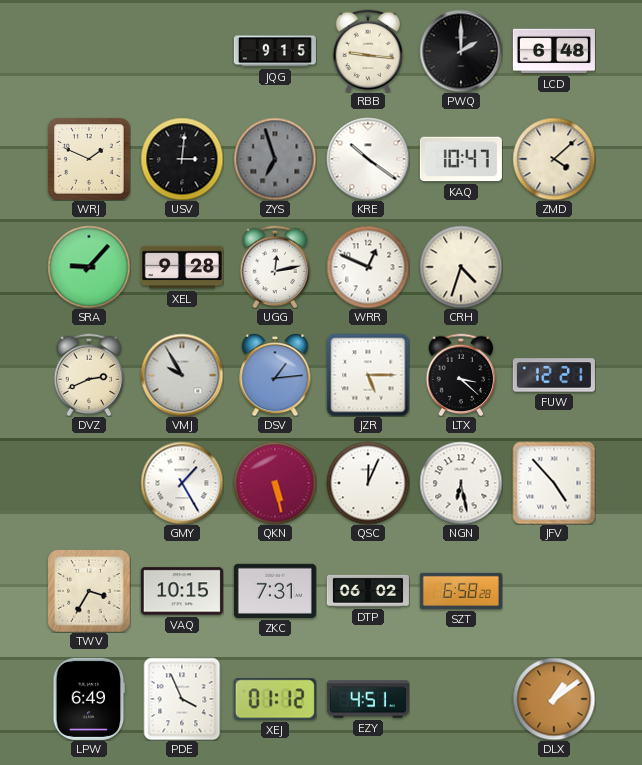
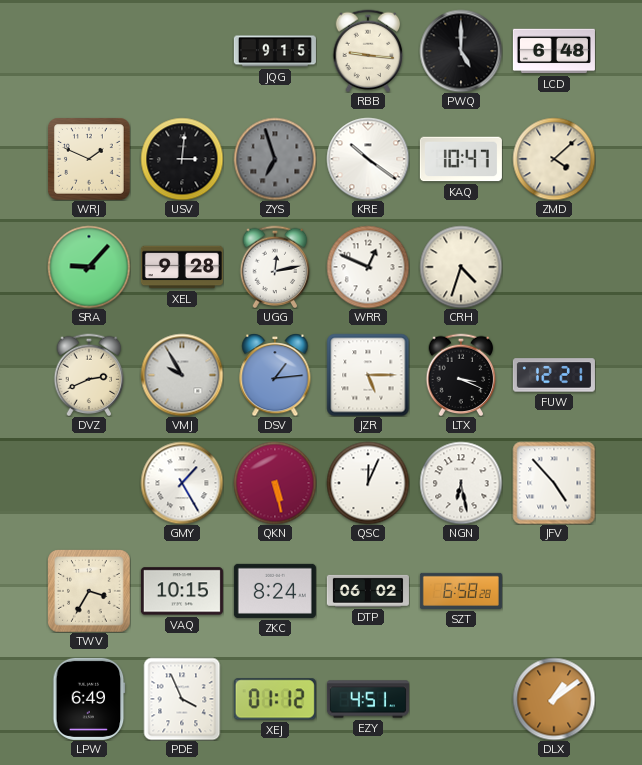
PWQ: 2:00 -> 5:00
LTX: 3:22 -> 3:19
ZKC: 7:31 -> 8:24
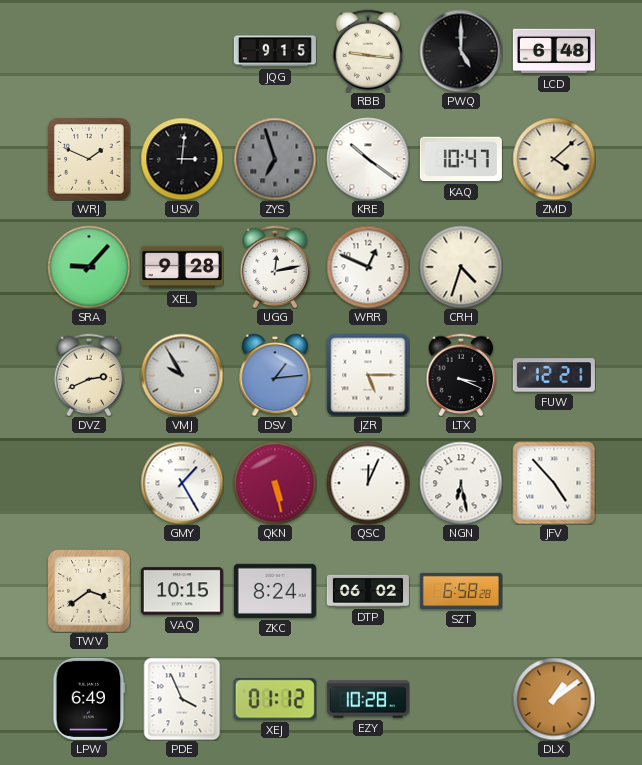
TWV: 3:35 -> 3:39
EZY: 4:51 -> 10:28
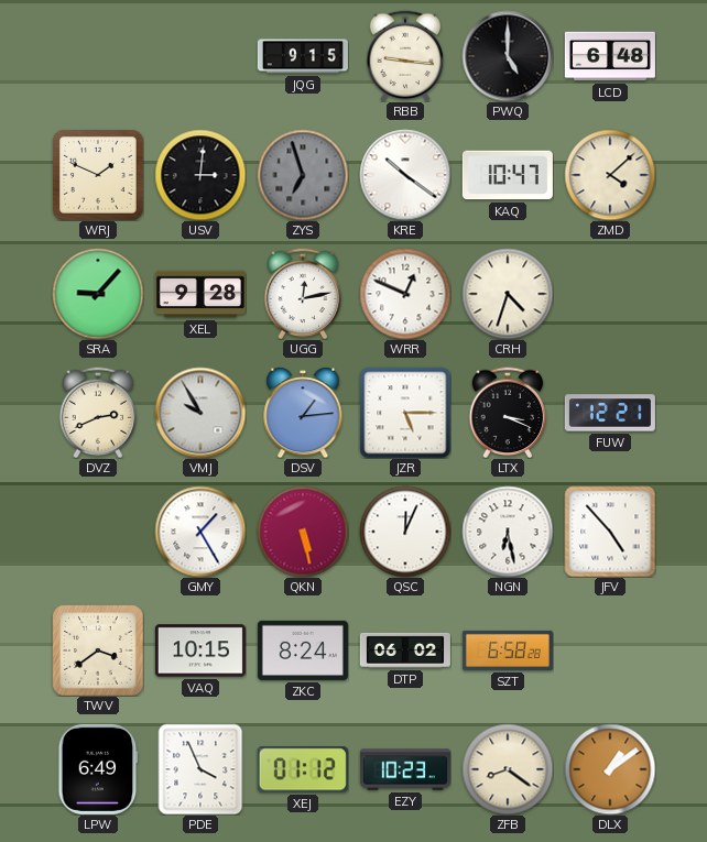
EZY: 10:28 -> 10:23
ZFB: none -> 8:21
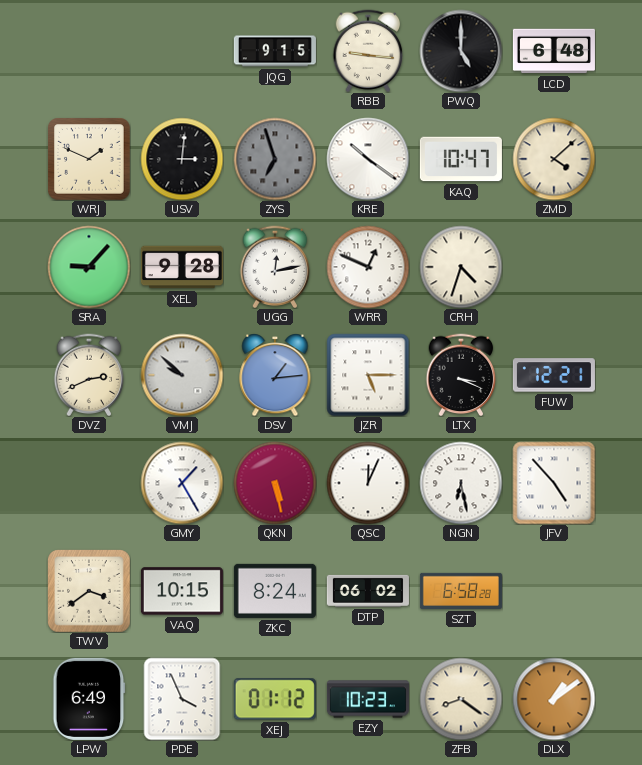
VMJ: 9:55 -> 9:52
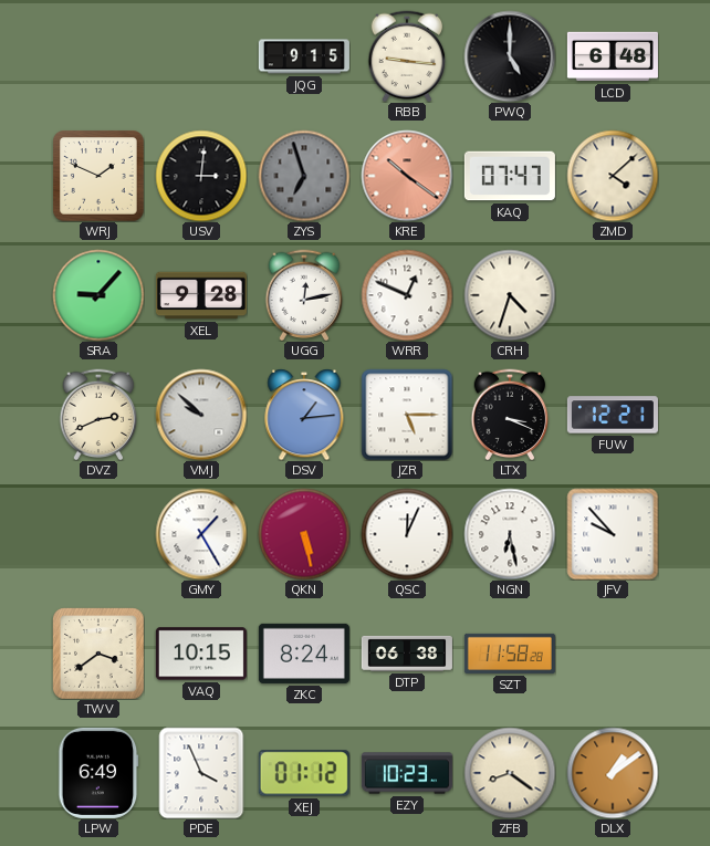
KRE dial: white -> salmon
KAQ: 10:47 -> 07:47
JFV: 4:53 -> 9:53
DTP: 06:02 -> 06:38
SZT: 6:58 -> 11:58
